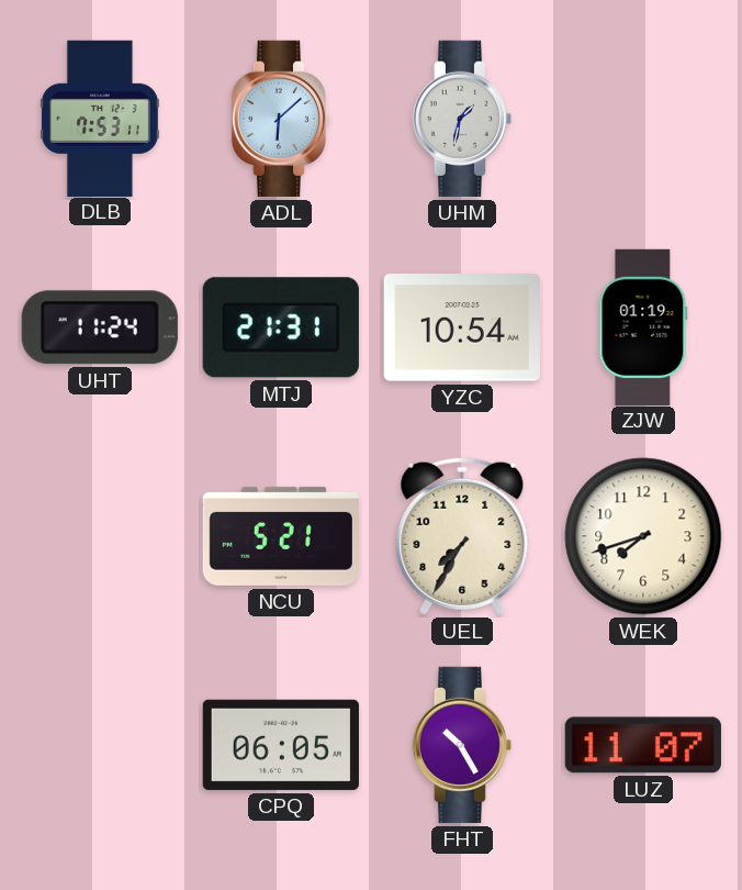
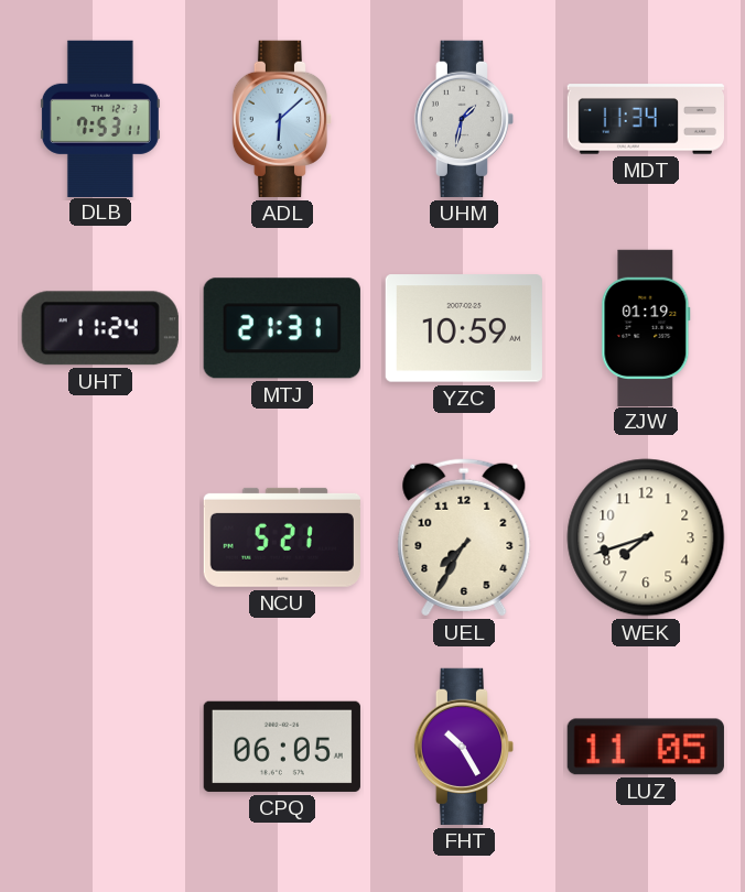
MDT: none -> 11:34
YZC: 10:54 -> 10:59
LUZ: 11:07 -> 11:05
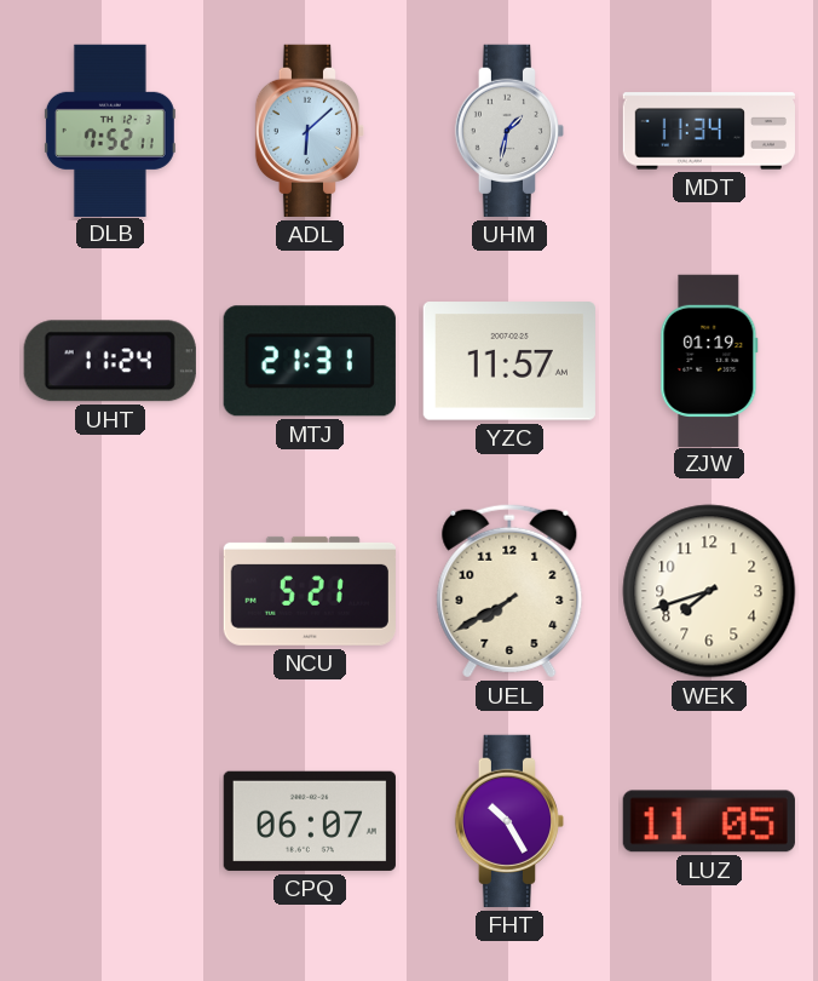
DLB: 7:53 -> 7:52
YZC: 10:59 -> 11:57
UEL: 7:35 -> 7:40
CPQ: 06:05 -> 06:07
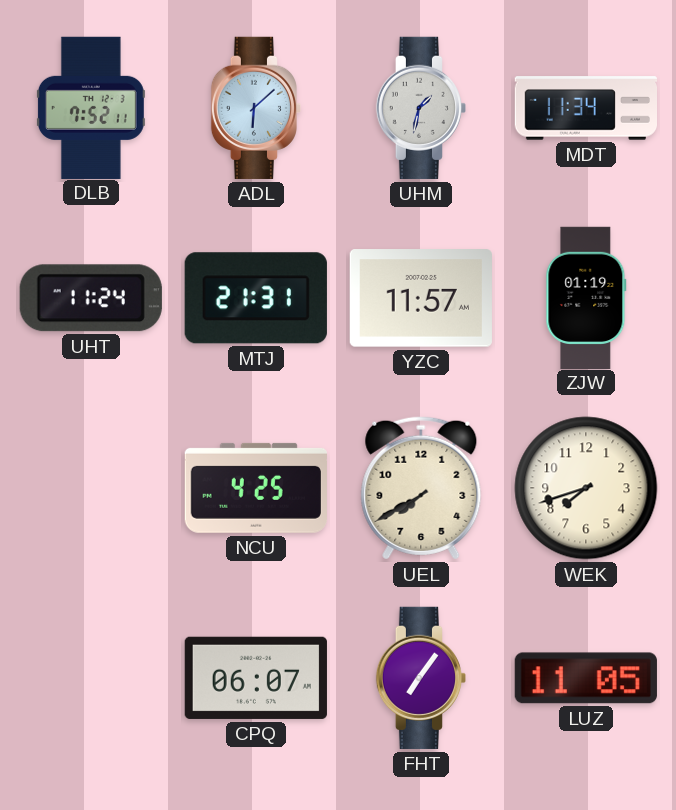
NCU: 5:21 -> 4:25
FHT: 10:25 -> 7:06
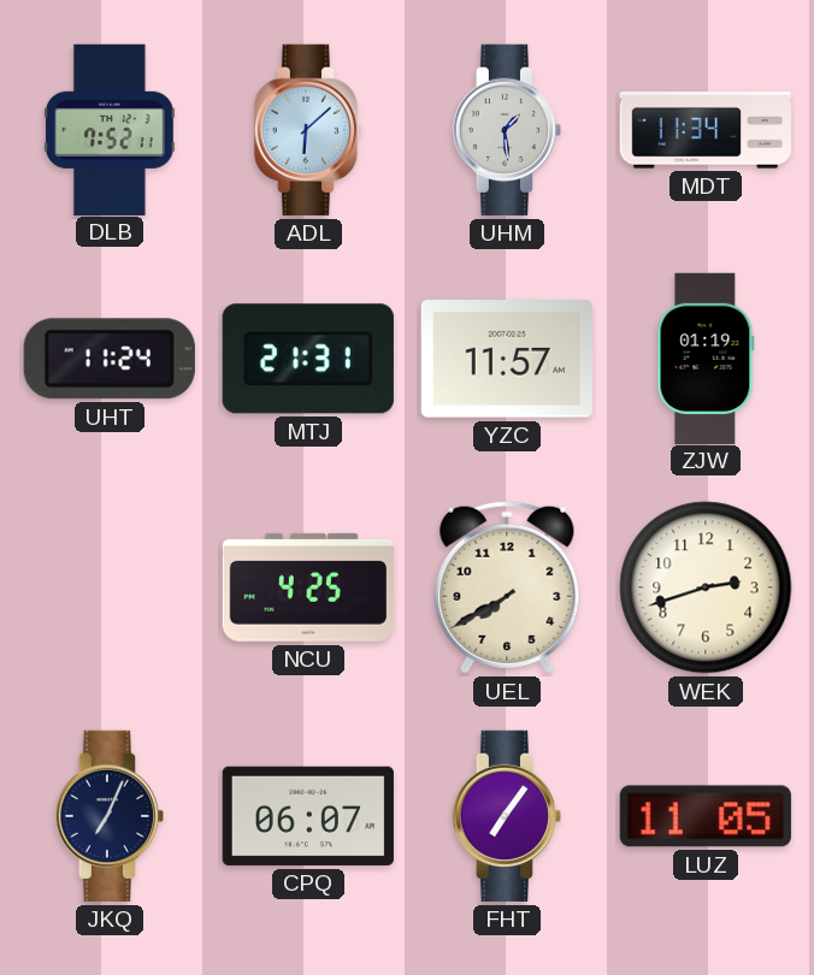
UHM: 1:32 -> 1:29
WEK: 7:42 -> 2:42
JKQ: none -> 7:04
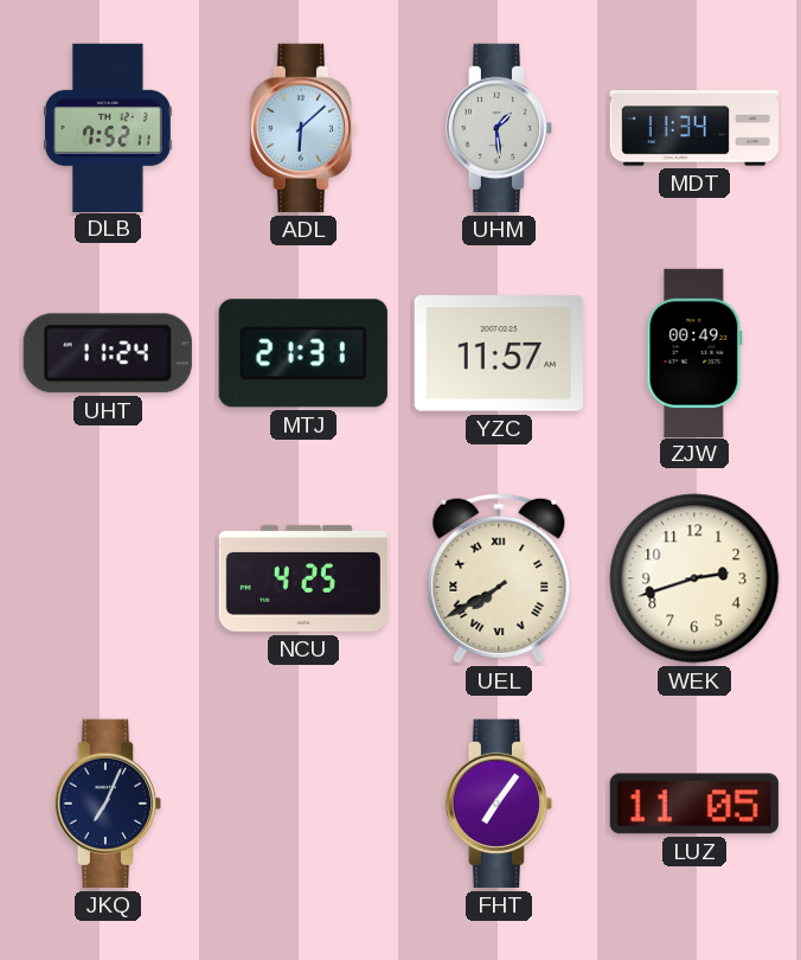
ZJW: 01:19 -> 00:49
UEL numerals: Arabic -> Roman
CPQ: 06:07 -> none
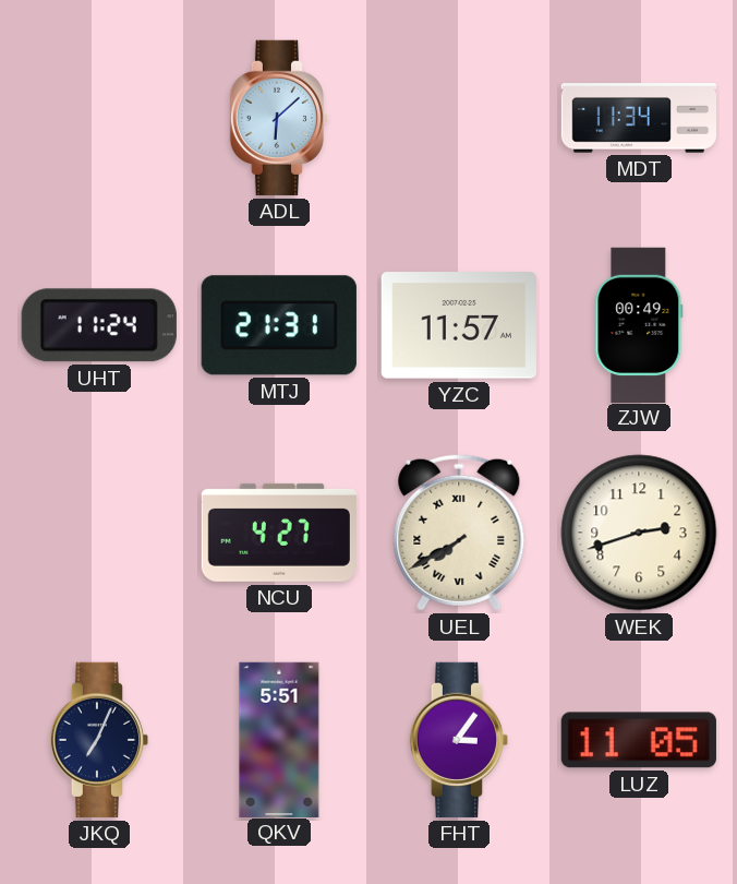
DLB: 7:52 -> none
UHM: 1:29 -> none
NCU: 4:25 -> 4:27
QKV: none -> 5:51
FHT: 7:06 -> 3:06
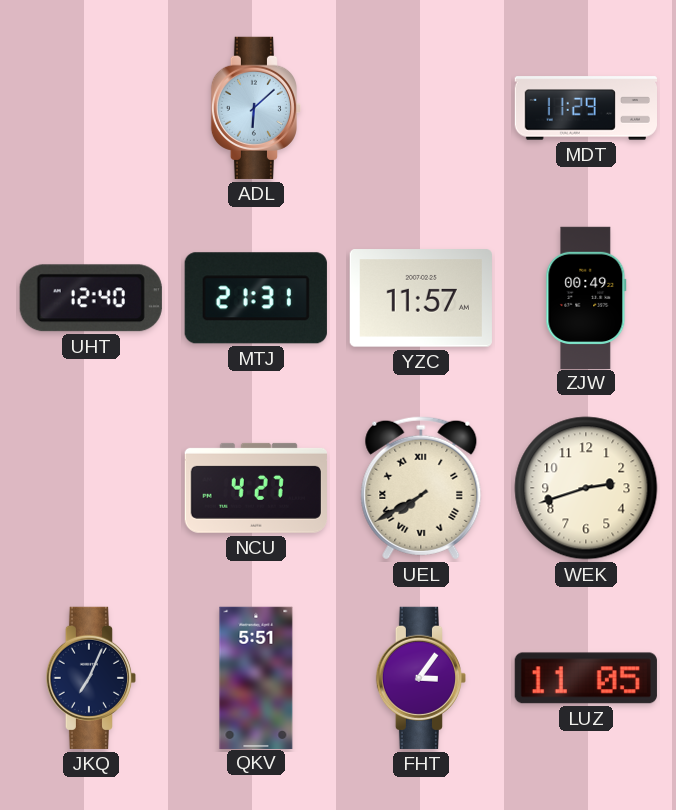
MDT: 11:34 -> 11:29
UHT: 11:24 -> 12:40
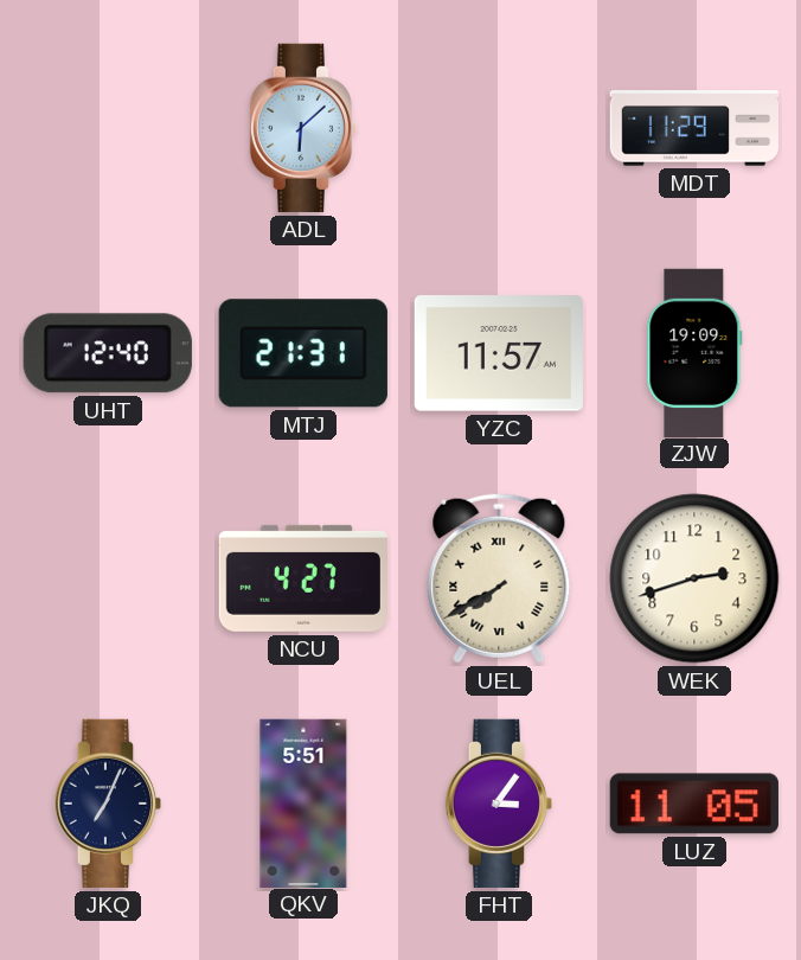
ZJW: 00:49 -> 19:09
